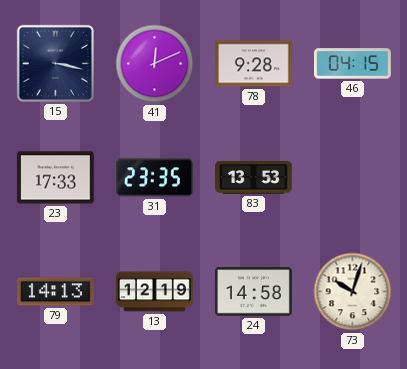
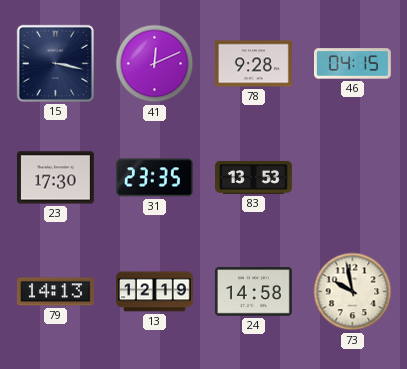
23: 17:33 -> 17:30
73: 10:03 -> 9:58
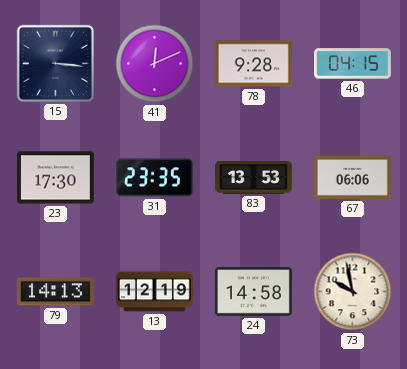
15: 3:17 -> 3:16
67: none -> 06:06
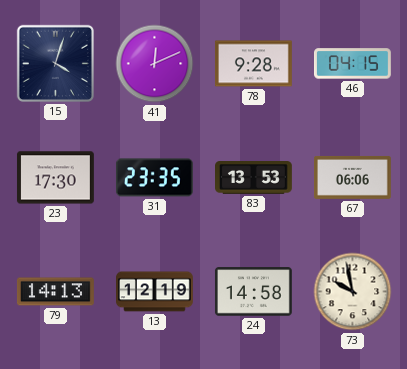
15: 3:16 -> 4:03
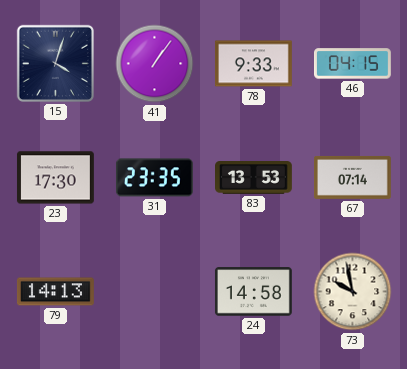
41: 12:11 -> 1:06
78: 9:28 -> 9:33
67: 06:06 -> 07:14
13: 12:19 -> none
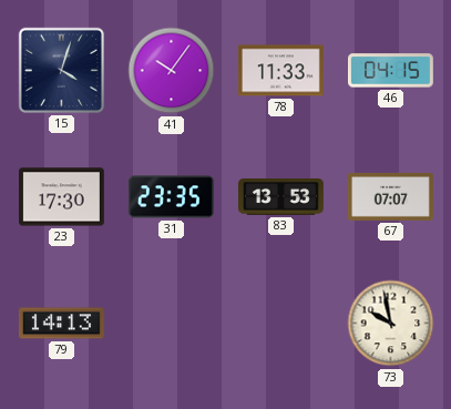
41: 1:06 -> 10:06
78: 9:33 -> 11:33
67: 07:14 -> 07:07
24: 14:58 -> none
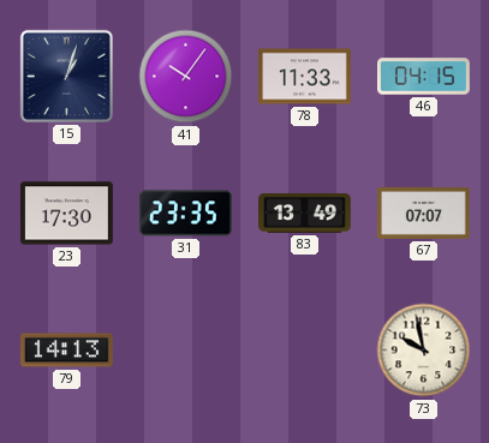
15: 4:03 -> 1:03
83: 13:53 -> 13:49
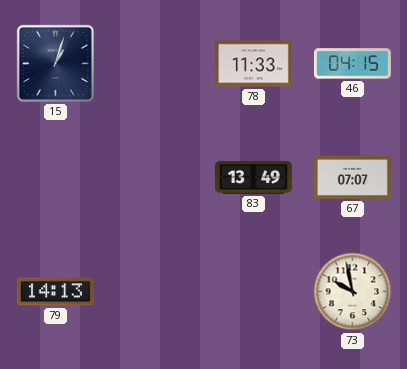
41: 10:06 -> none
23: 17:30 -> none
31: 23:35 -> none
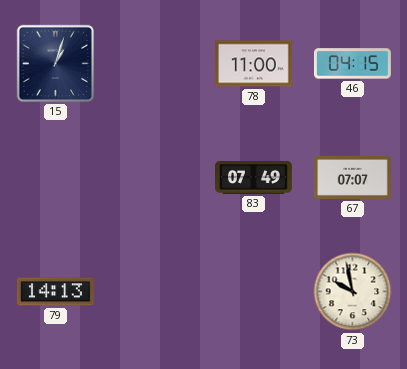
78: 11:33 -> 11:00
83: 13:49 -> 07:49
